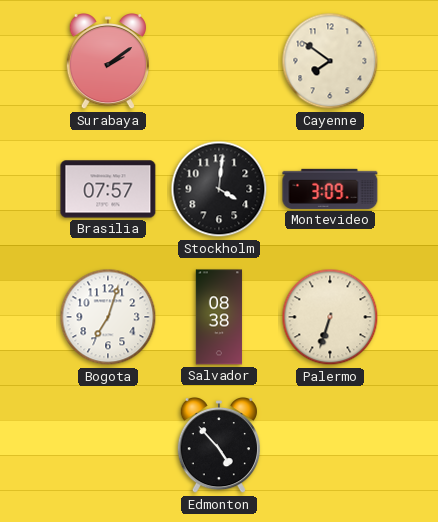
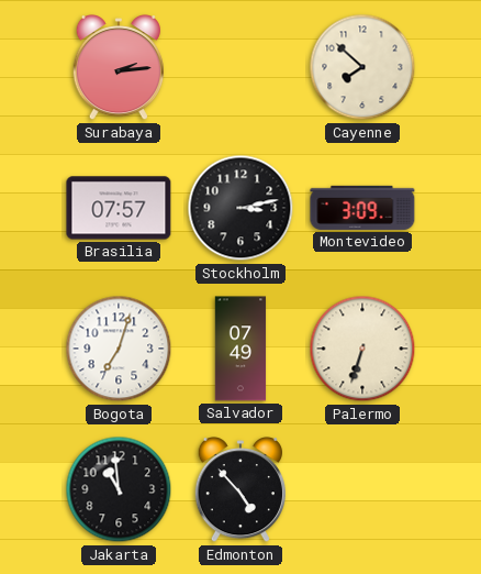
Surabaya: 2:09 -> 2:14
Cayenne: 7:51 -> 7:52
Stockholm: 4:01 -> 3:13
Salvador: 08:38 -> 07:49
Jakarta: none -> 10:59
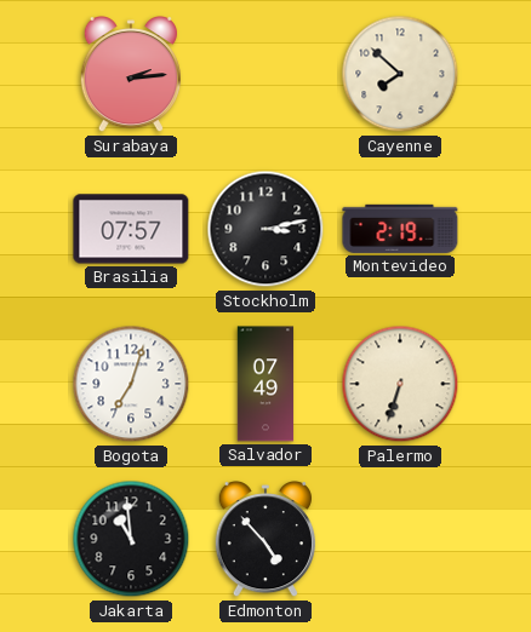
Montevideo: 3:09 -> 2:19
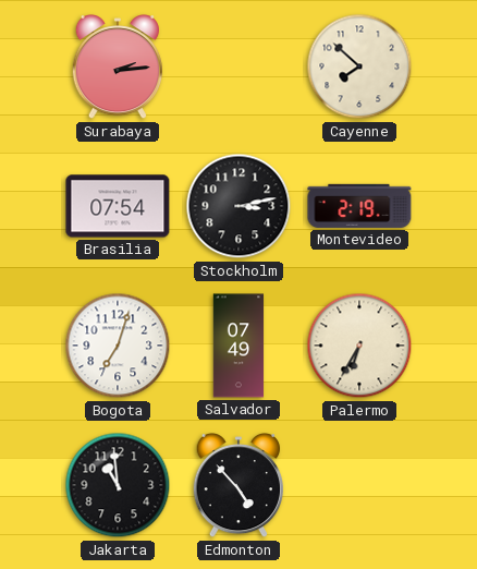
Brasilia: 07:57 -> 07:54
Palermo: 6:33 -> 6:35
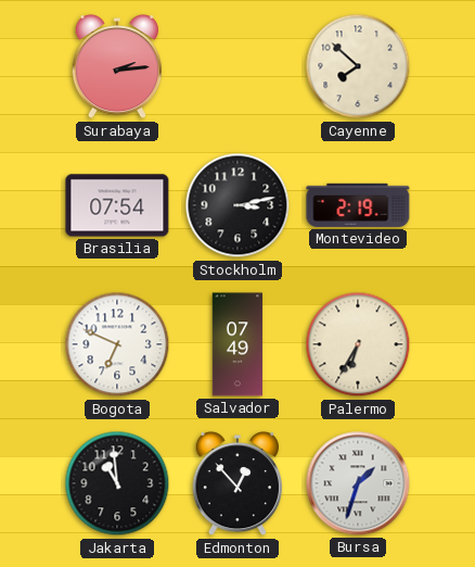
Bogota: 7:03 -> 6:49
Edmonton: 4:53 -> 12:53
Bursa: none -> 1:33
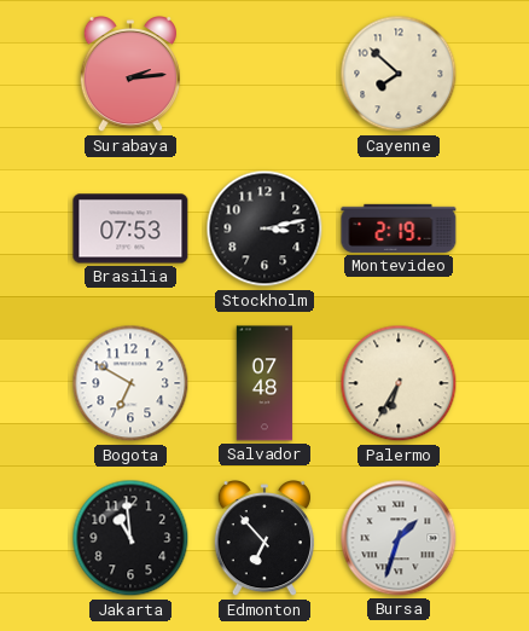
Brasilia: 07:54 -> 07:53
Bogota: 6:49 -> 6:50
Salvador: 07:49 -> 07:48
Edmonton: 12:53 -> 6:53
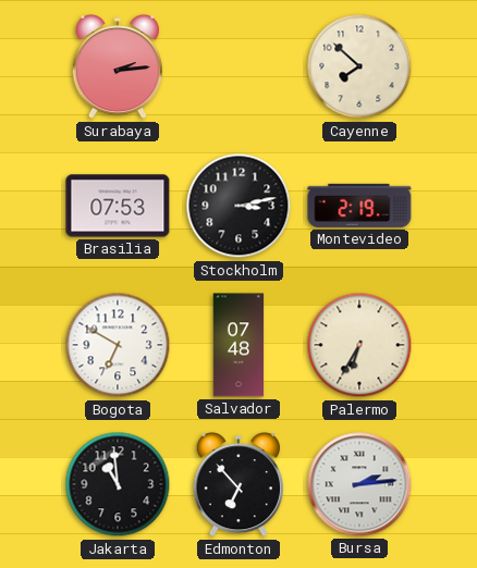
Bursa: 1:33 -> 2:14
